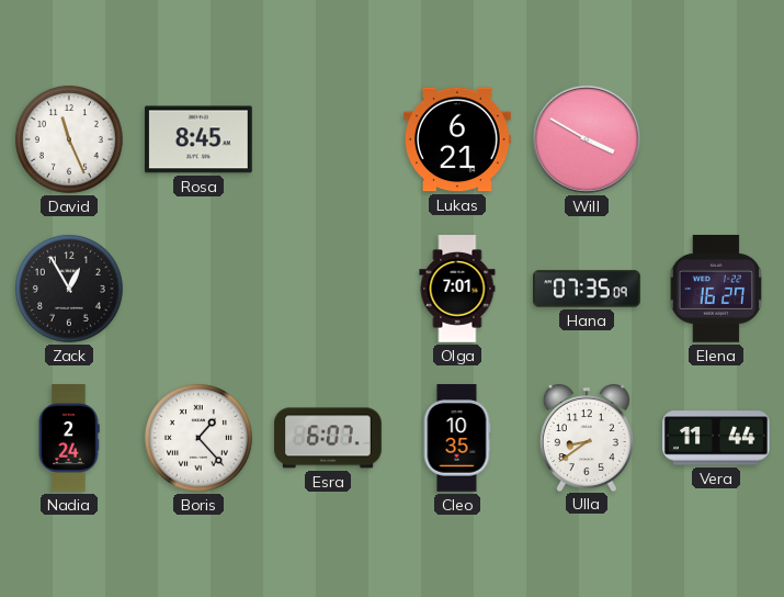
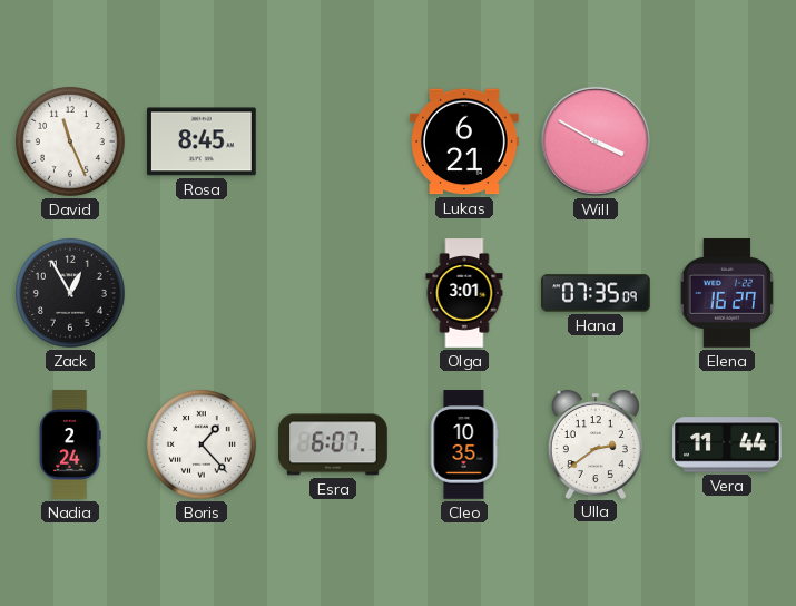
Olga: 7:01 -> 3:01
Ulla: 8:39 -> 2:39
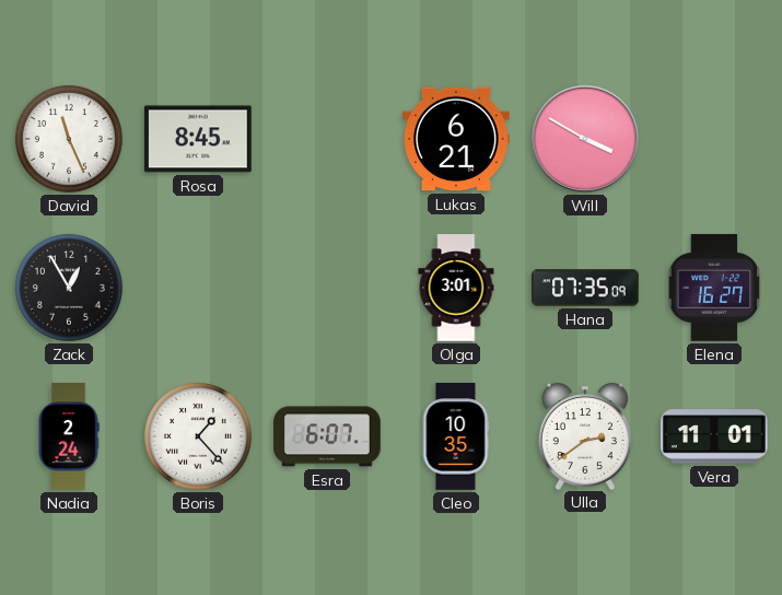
Vera: 11:44 -> 11:01
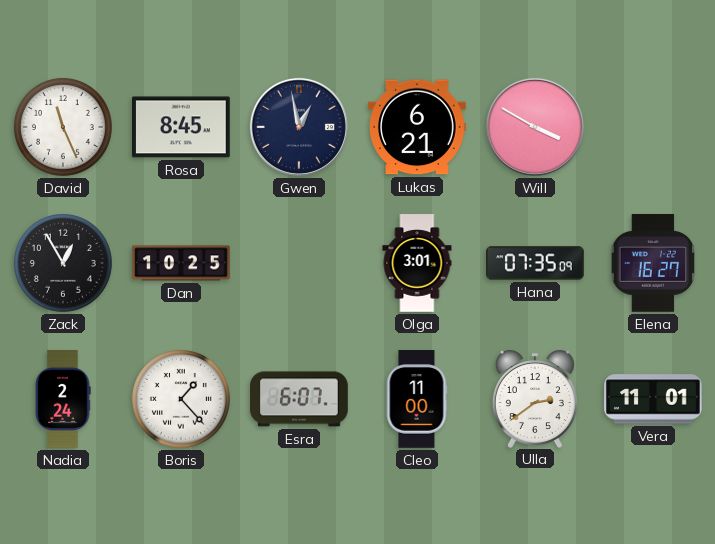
Gwen: none -> 12:58
Dan: none -> 10:25
Cleo: 10:35 -> 11:00
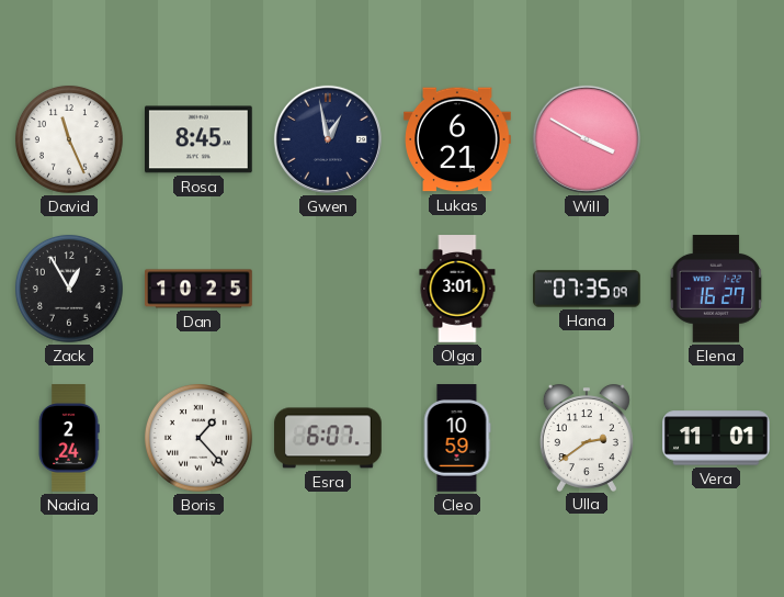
Cleo: 11:00 -> 10:59
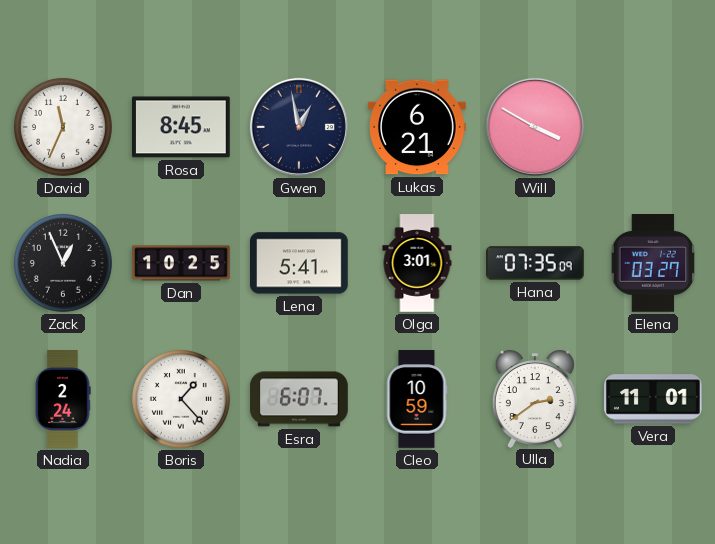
David: 11:26 -> 11:34
Zack: 12:55 -> 12:56
Lena: none -> 5:41
Elena: 16:27 -> 03:27
